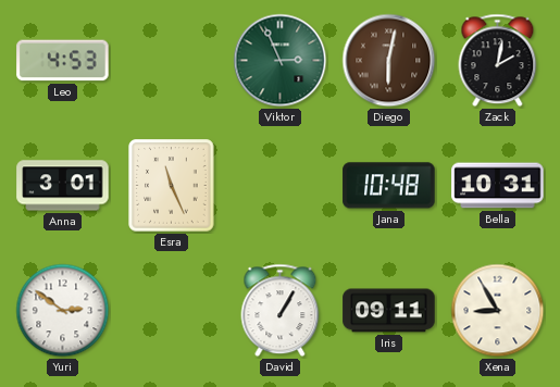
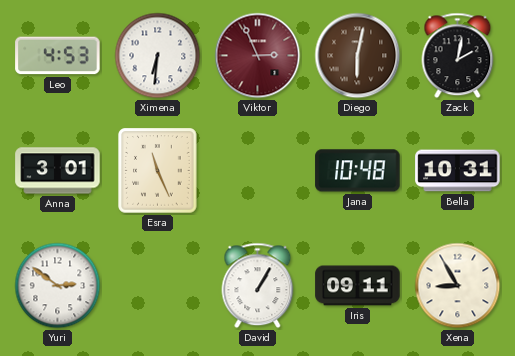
Ximena: none -> 6:31
Viktor dial: green -> burgundy
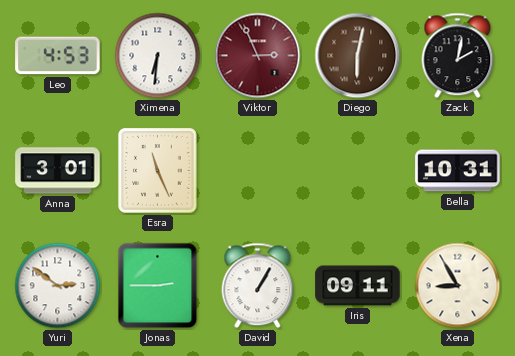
Jana: 10:48 -> none
Jonas: none -> 2:45
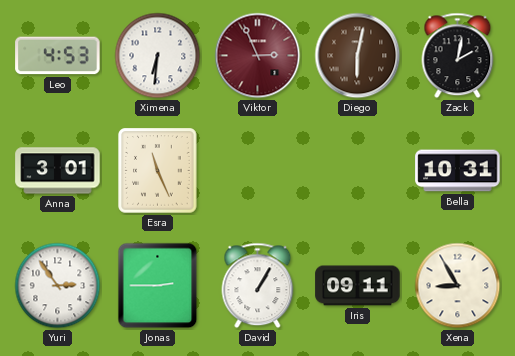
Yuri: 2:51 -> 2:54
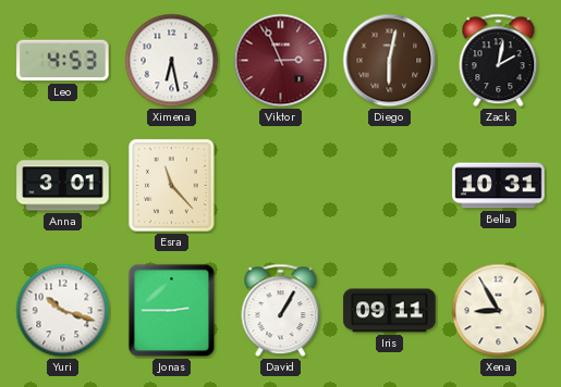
Ximena: 6:31 -> 6:28
Esra: 11:26 -> 11:23
Yuri: 2:54 -> 10:18
